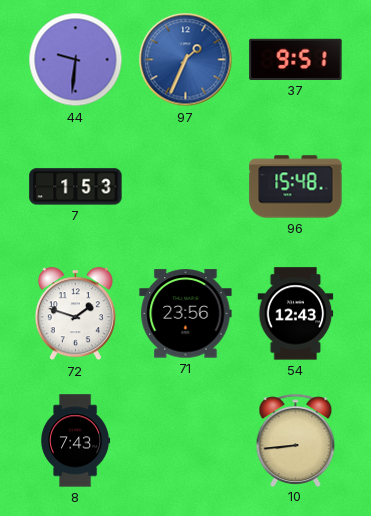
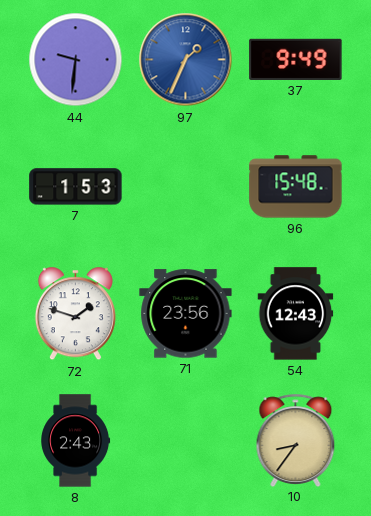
37: 9:51 -> 9:49
8: 7:43 -> 2:43
10: 8:44 -> 8:36
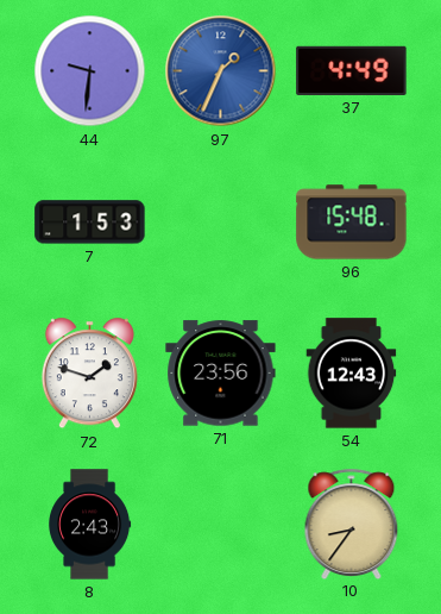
37: 9:49 -> 4:49
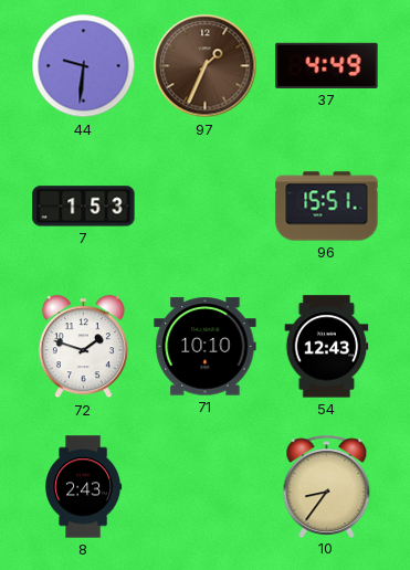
97 dial: blue -> brown
96: 15:48 -> 15:51
71: 23:56 -> 10:10
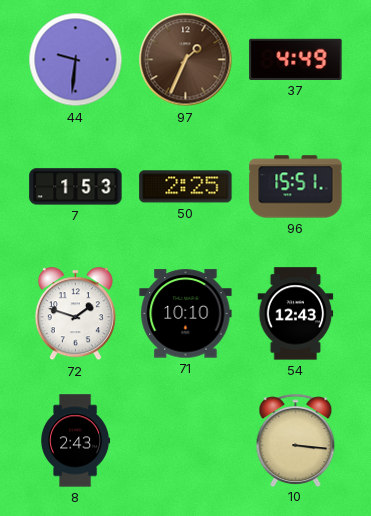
50: none -> 2:25
10: 8:36 -> 3:16
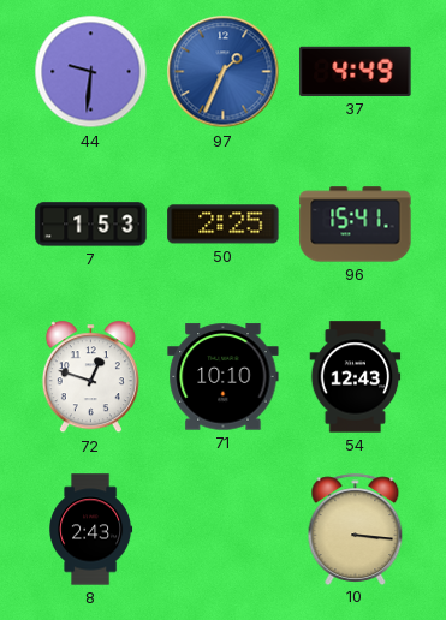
97 dial: brown -> blue
96: 15:51 -> 15:41
72: 1:48 -> 12:48
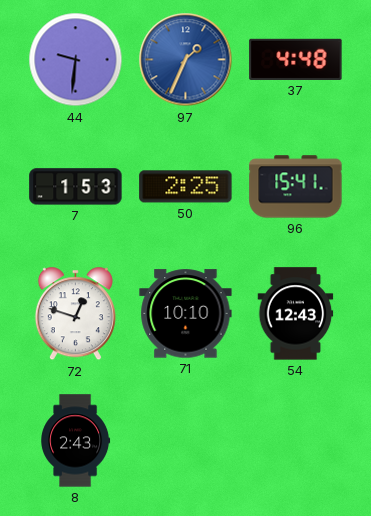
37: 4:49 -> 4:48
10: 3:16 -> none
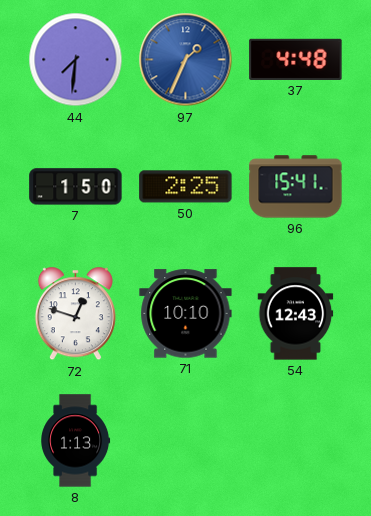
44: 9:31 -> 7:31
7: 1:53 -> 1:50
8: 2:43 -> 1:13
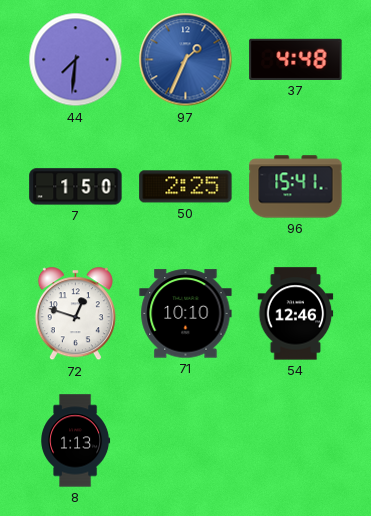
54: 12:43 -> 12:46
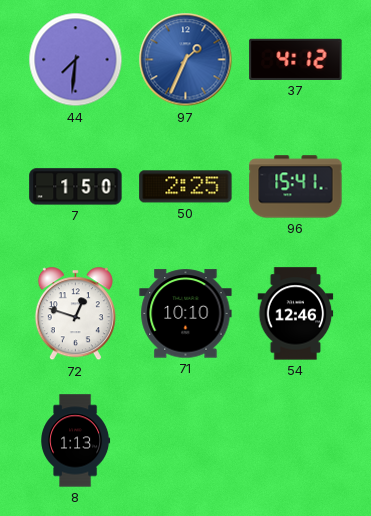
37: 4:48 -> 4:12
